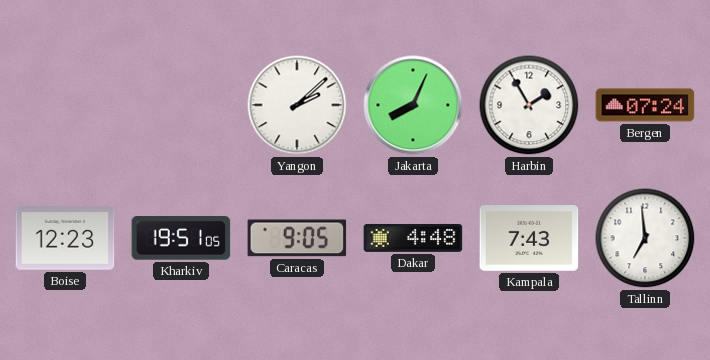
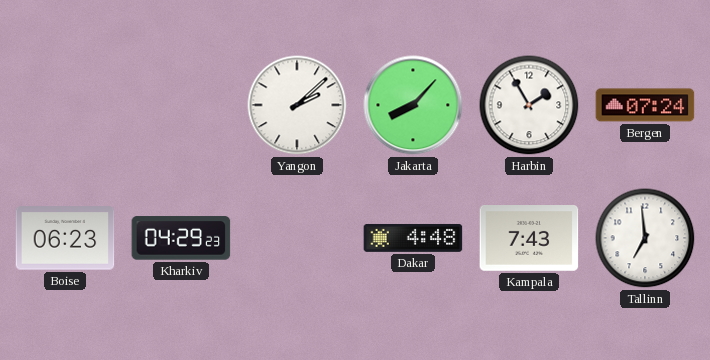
Jakarta: 8:04 -> 8:07
Boise: 12:23 -> 06:23
Kharkiv: 19:51 -> 04:29
Caracas: 9:05 -> none
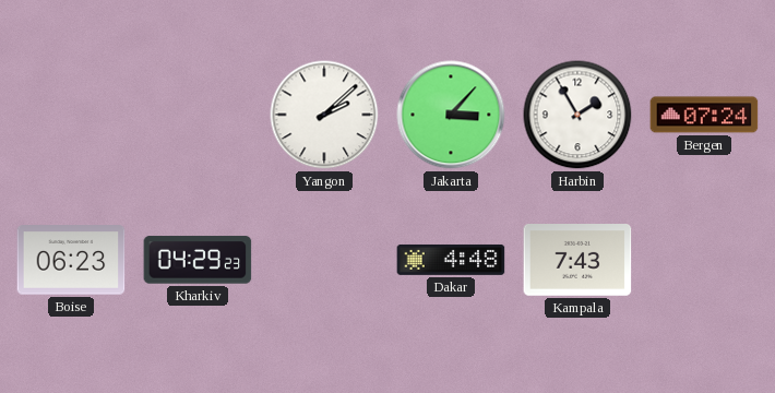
Jakarta: 8:07 -> 3:07
Tallinn: 6:59 -> none
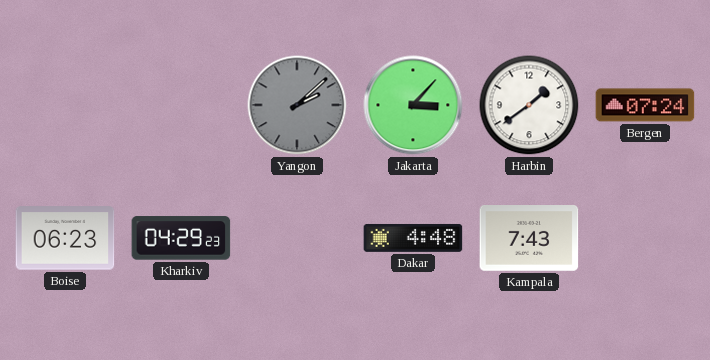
Yangon dial: white -> grey
Harbin: 1:55 -> 1:39
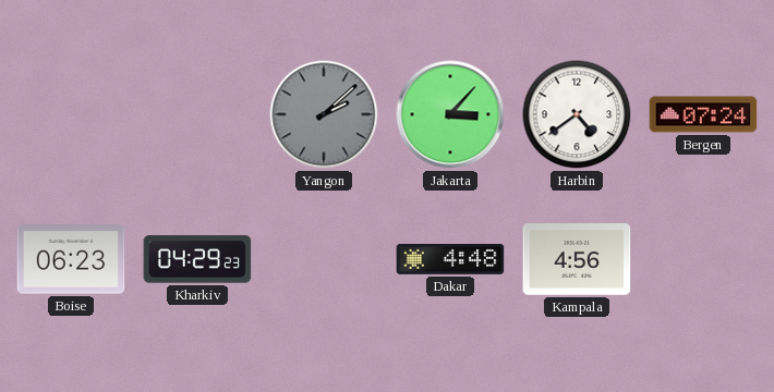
Harbin: 1:39 -> 4:39
Kampala: 7:43 -> 4:56
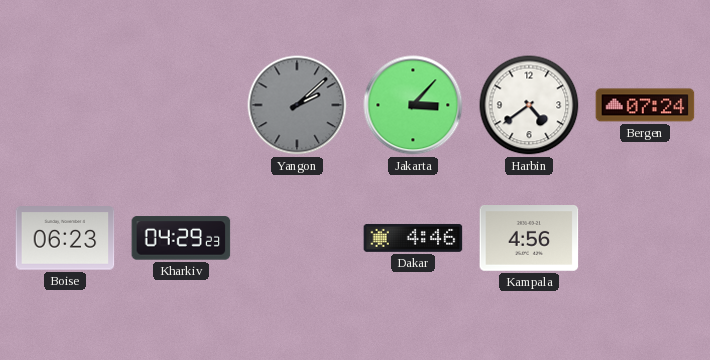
Dakar: 4:48 -> 4:46
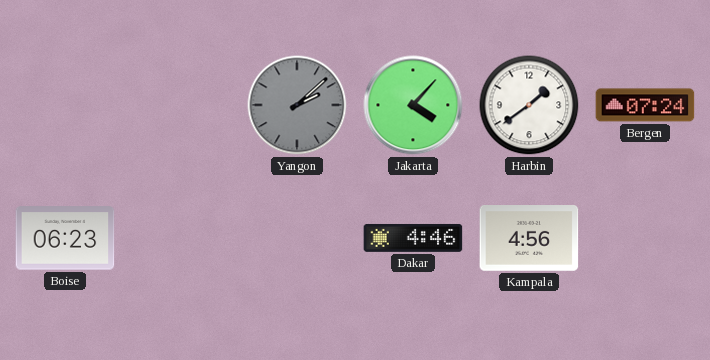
Jakarta: 3:07 -> 4:07
Harbin: 4:39 -> 1:39
Kharkiv: 04:29 -> none
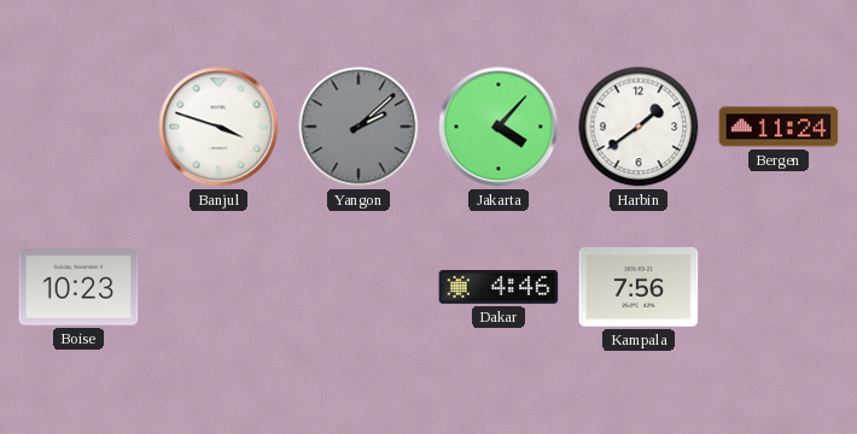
Banjul: none -> 3:48
Bergen: 07:24 -> 11:24
Boise: 06:23 -> 10:23
Kampala: 4:56 -> 7:56
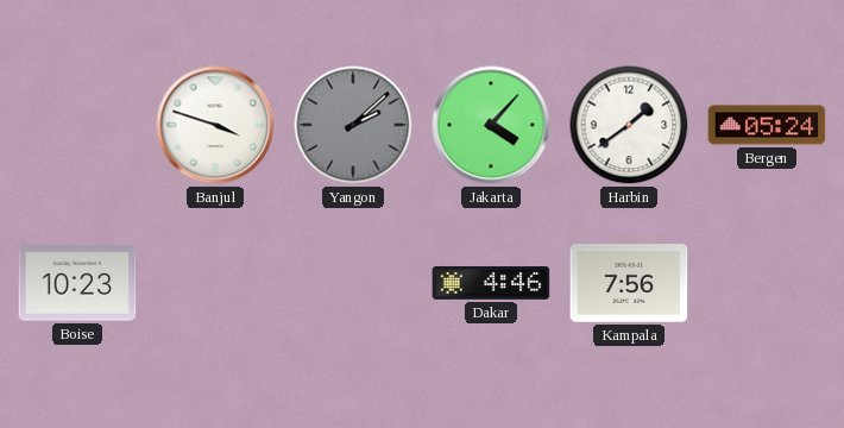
Bergen: 11:24 -> 05:24
